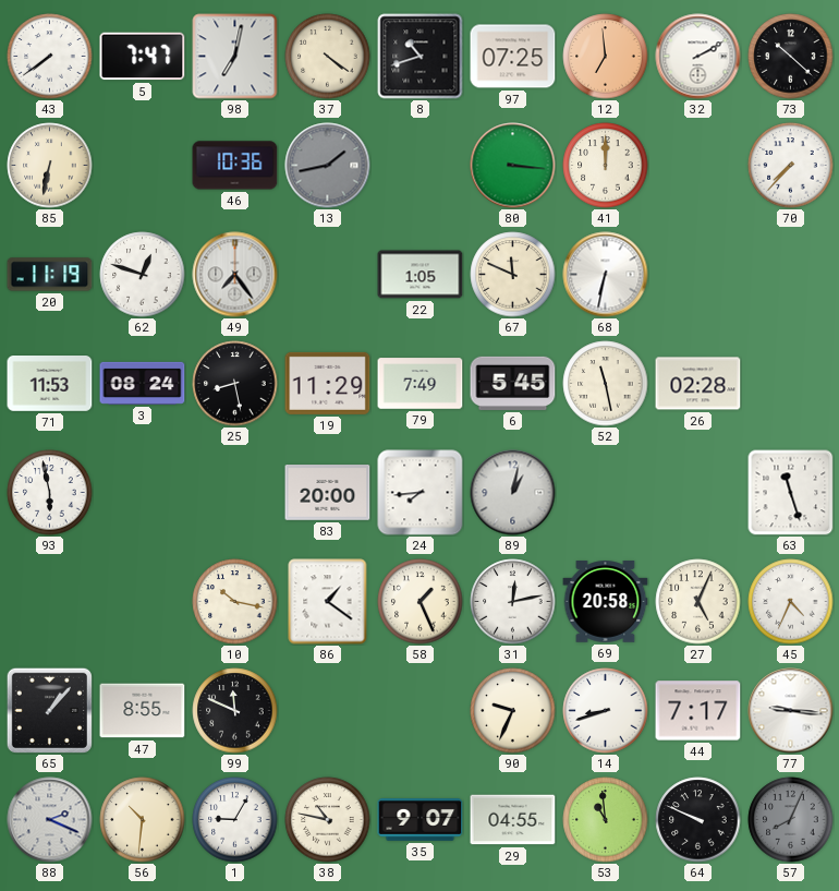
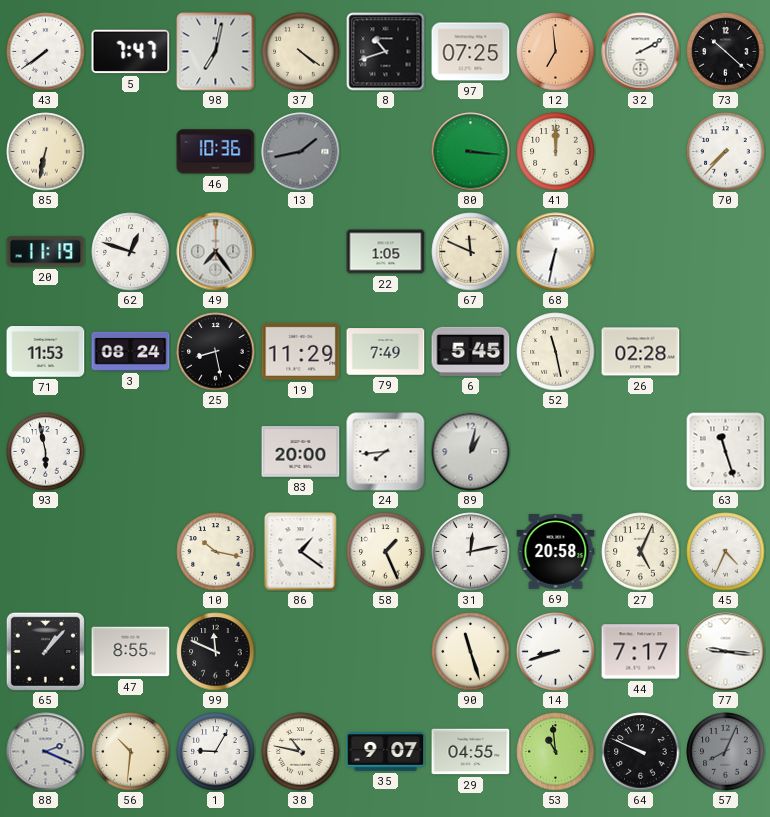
90: 9:34 -> 11:27
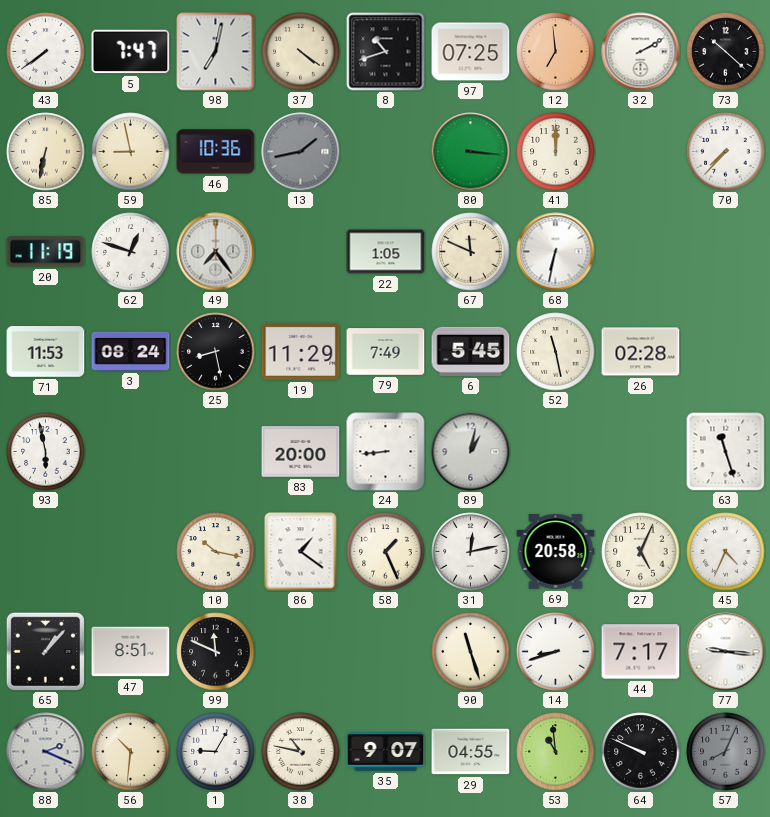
59: none -> 8:58
24: 7:44 -> 8:44
47: 8:55 -> 8:51
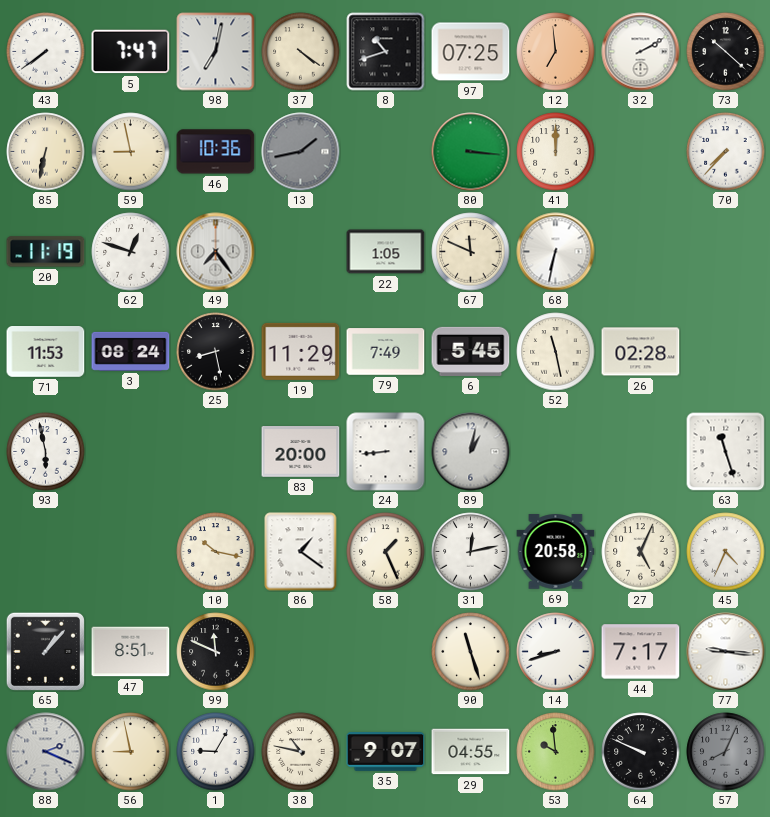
56: 10:31 -> 8:58
53: 10:59 -> 9:59
